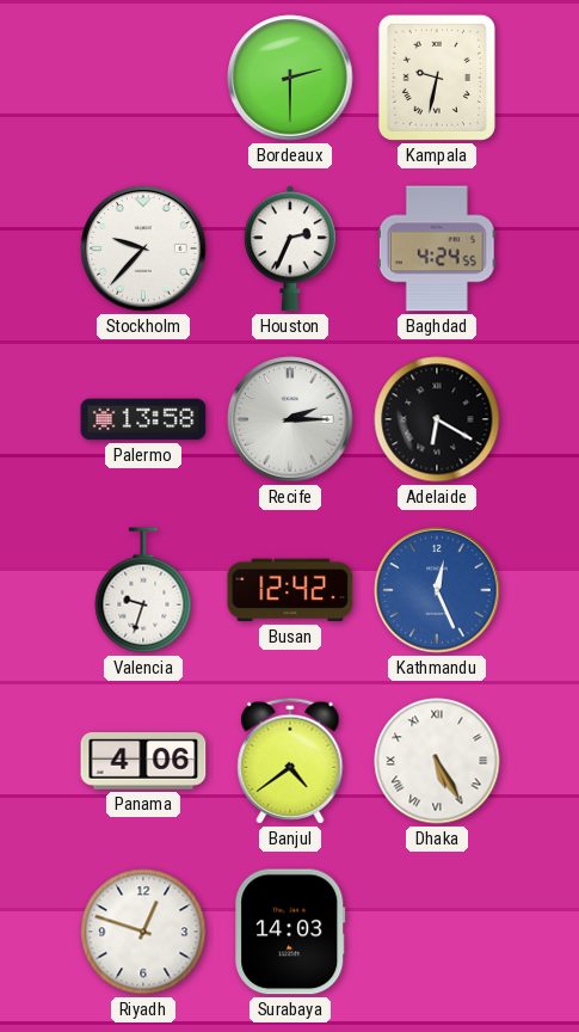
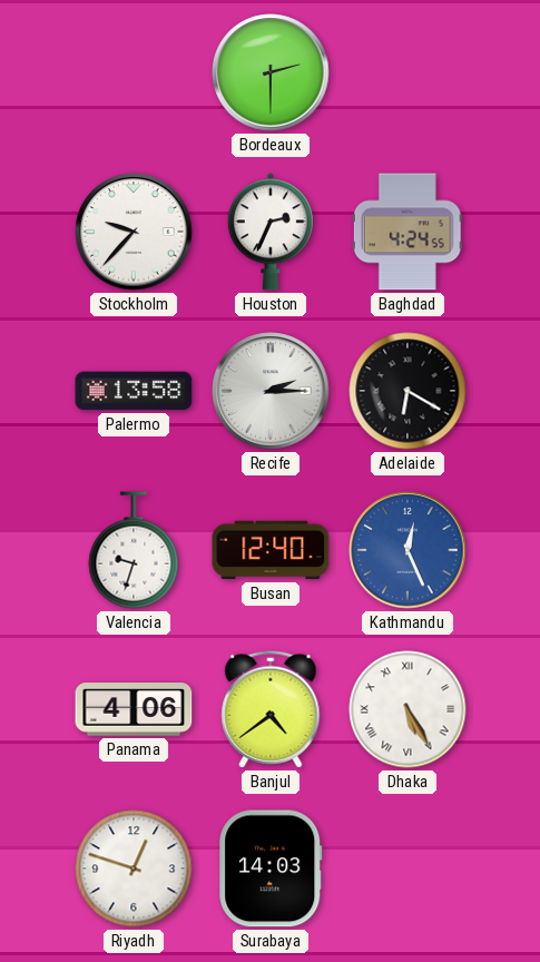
Kampala: 9:32 -> none
Busan: 12:42 -> 12:40
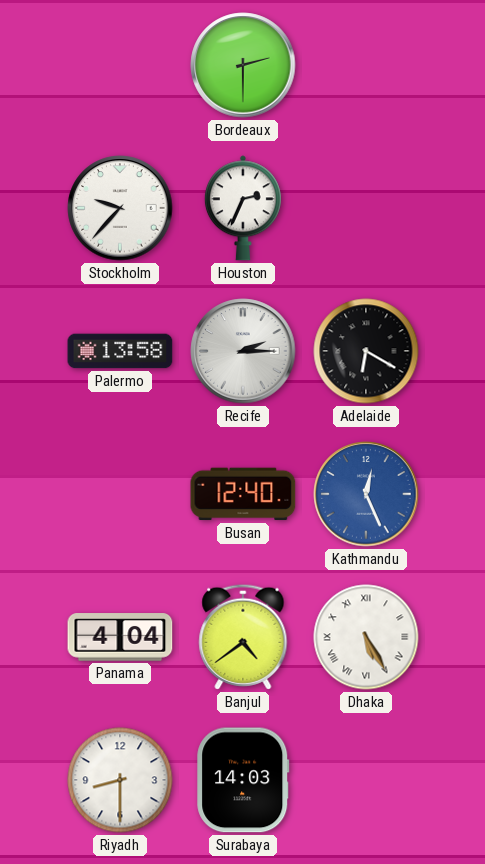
Baghdad: 4:24 -> none
Valencia: 9:33 -> none
Panama: 4:06 -> 4:04
Riyadh: 12:48 -> 8:30
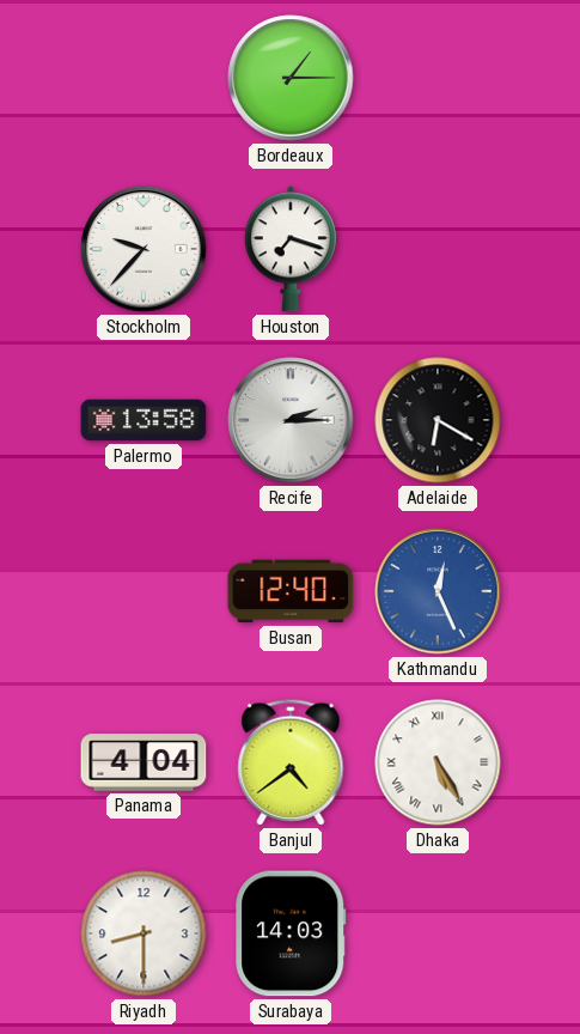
Bordeaux: 2:30 -> 1:15
Houston: 2:34 -> 7:18
